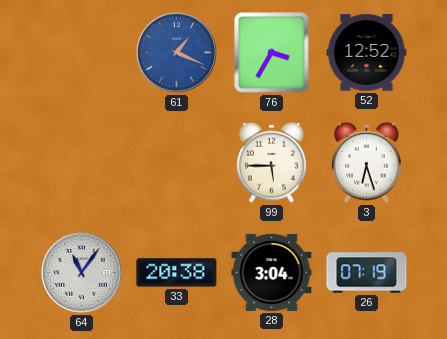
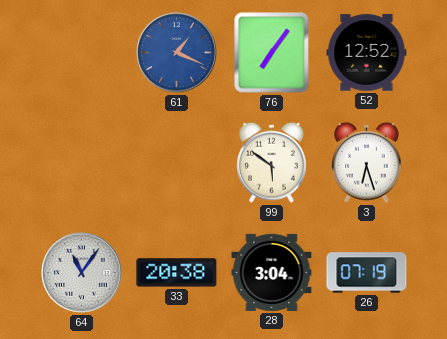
76: 3:35 -> 7:06
99: 5:45 -> 5:51
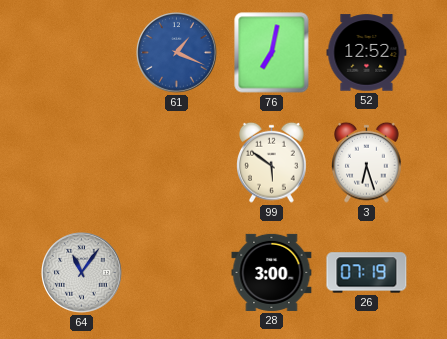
76: 7:06 -> 7:02
33: 20:38 -> none
28: 3:04 -> 3:00
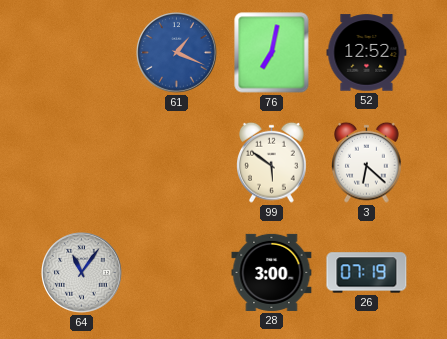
3: 6:27 -> 6:22
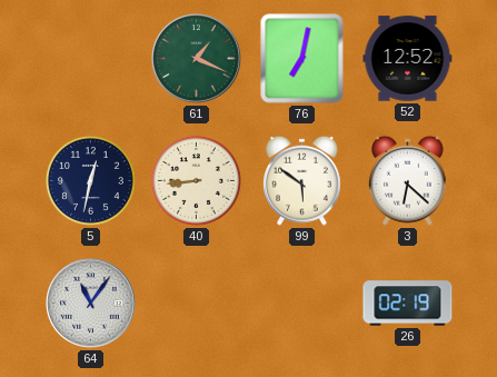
61 dial: blue -> green
5: none -> 12:32
40: none -> 8:44
28: 3:00 -> none
26: 07:19 -> 02:19
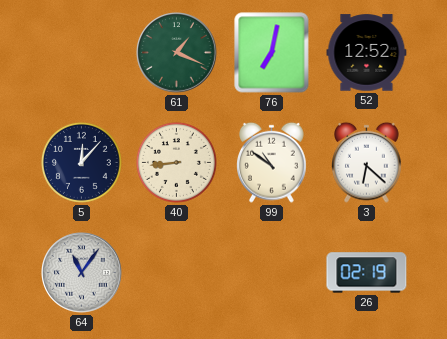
5: 12:32 -> 12:07
99: 5:51 -> 10:51
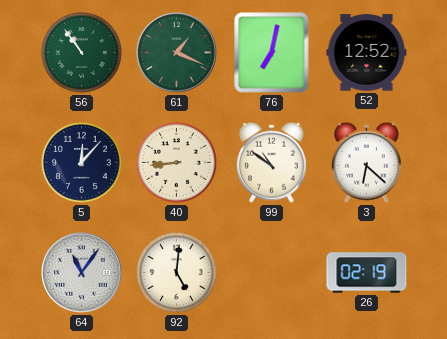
56: none -> 10:54
92: none -> 5:01
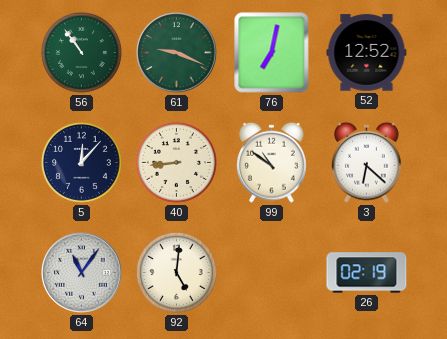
61: 1:19 -> 9:19
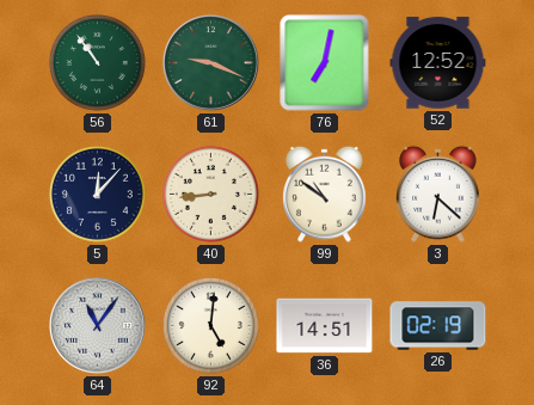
36: none -> 14:51
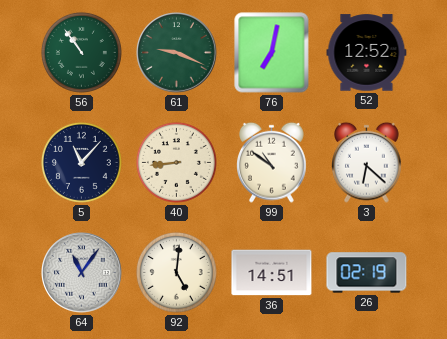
5: 12:07 -> 11:07
